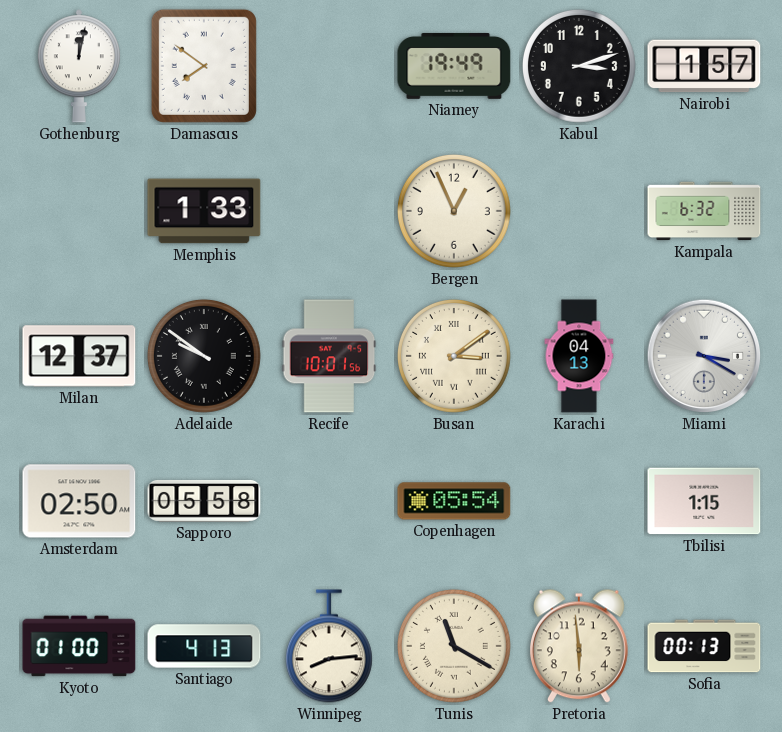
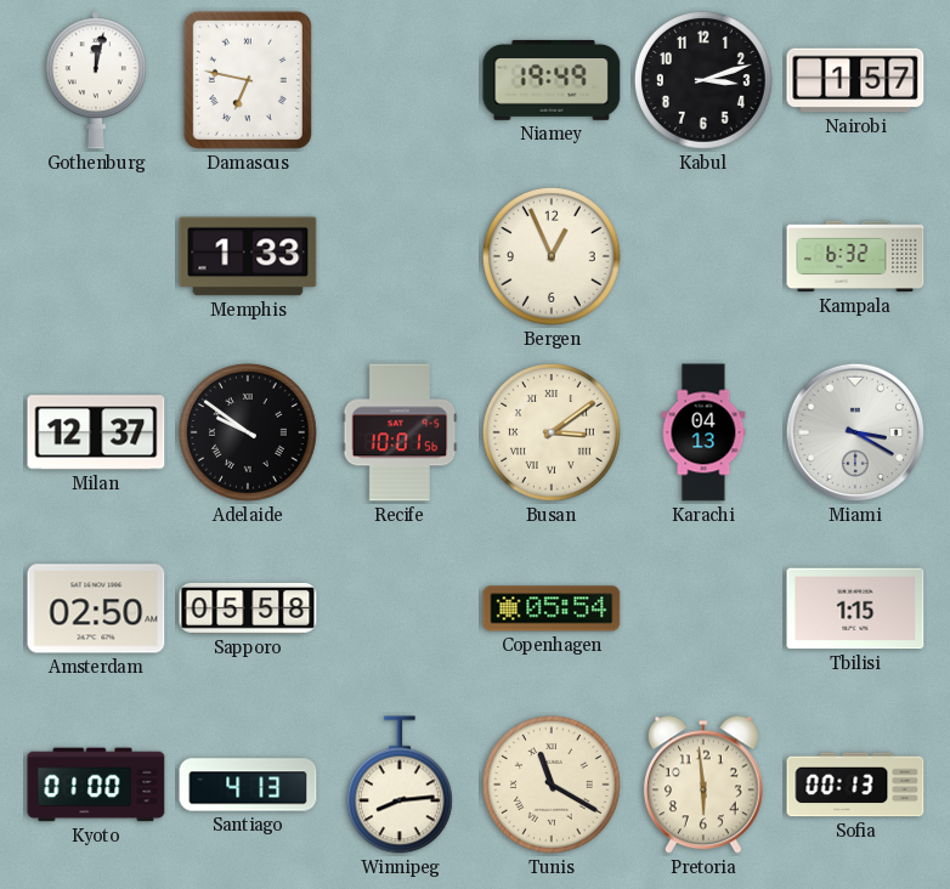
Damascus: 7:51 -> 6:47
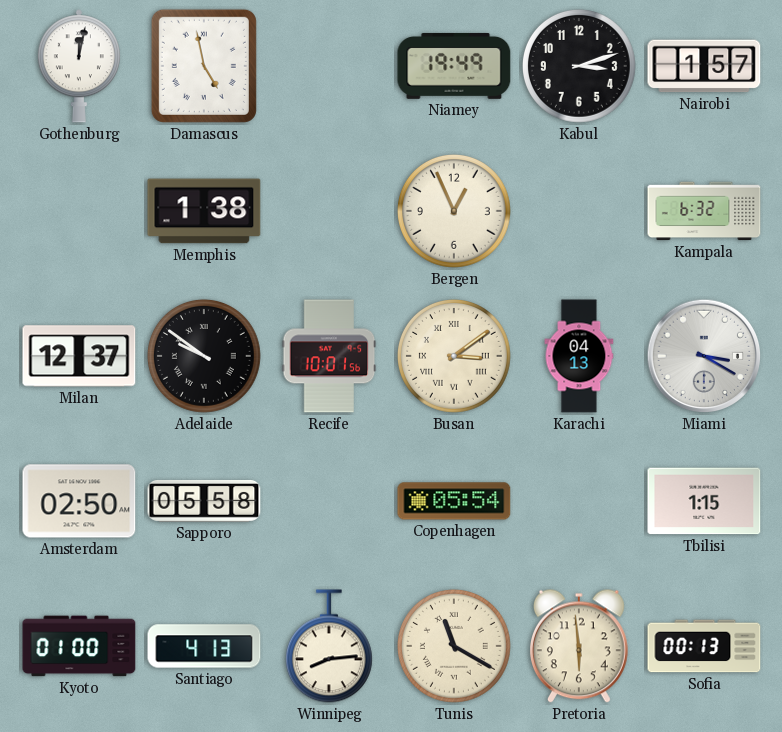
Damascus: 6:47 -> 4:58
Memphis: 1:33 -> 1:38
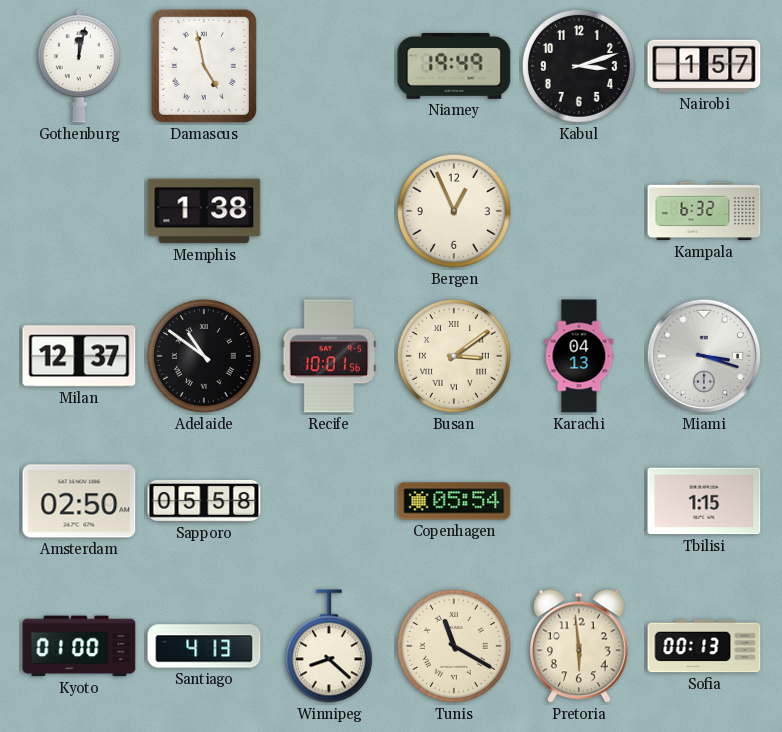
Adelaide: 9:51 -> 10:51
Miami: 3:20 -> 3:18
Winnipeg: 8:14 -> 8:22
